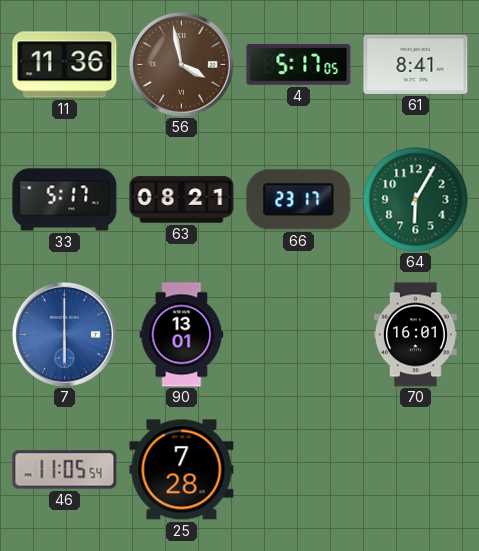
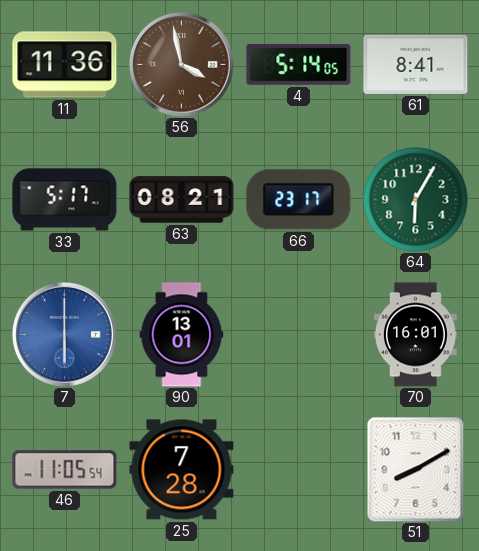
4: 5:17 -> 5:14
51: none -> 8:10
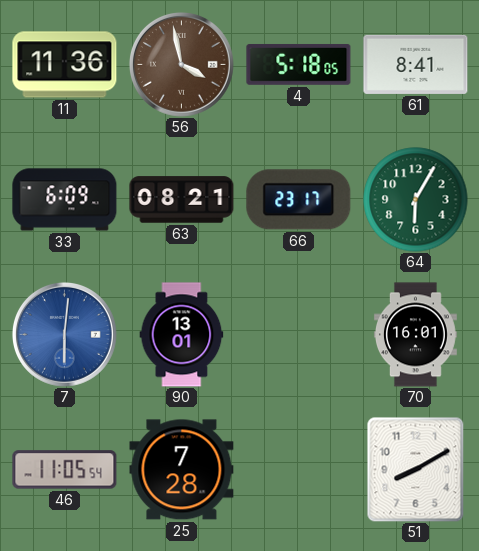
4: 5:14 -> 5:18
33: 5:17 -> 6:09
7: 6:00 -> 6:01
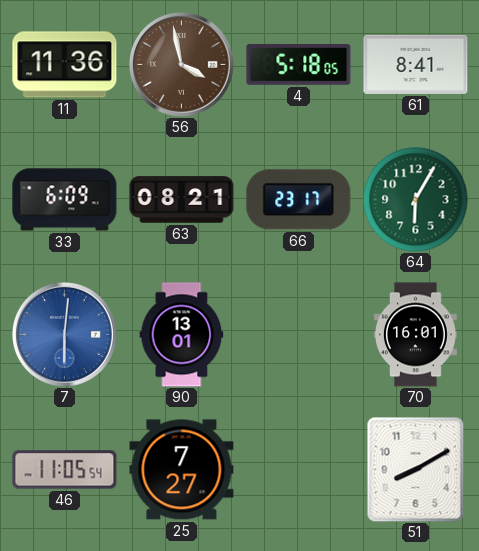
25: 7:28 -> 7:27
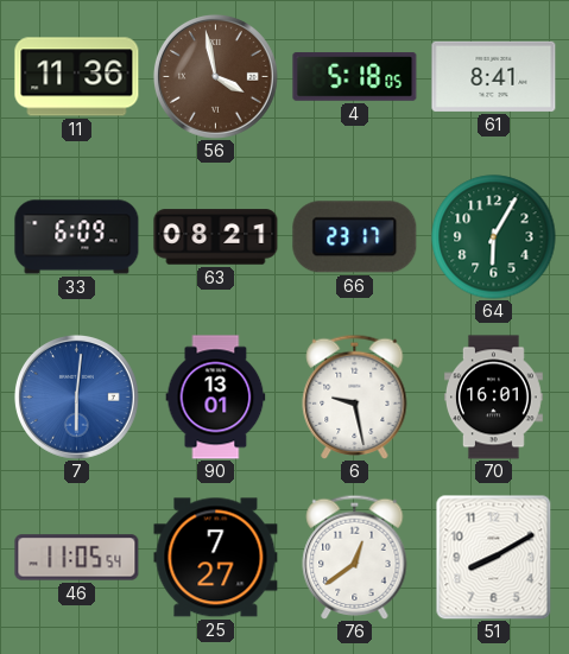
6: none -> 9:28
76: none -> 12:39
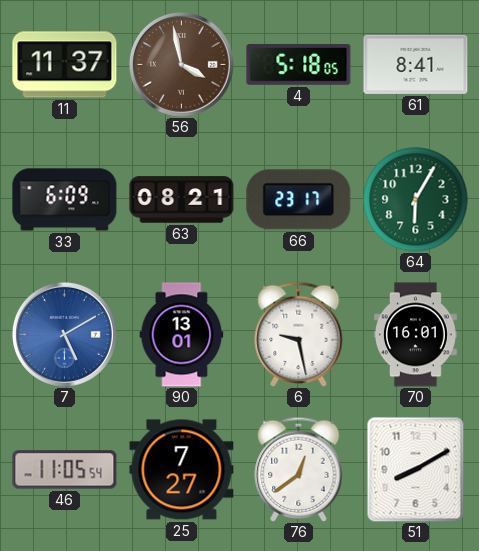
11: 11:36 -> 11:37
7: 6:01 -> 5:10
